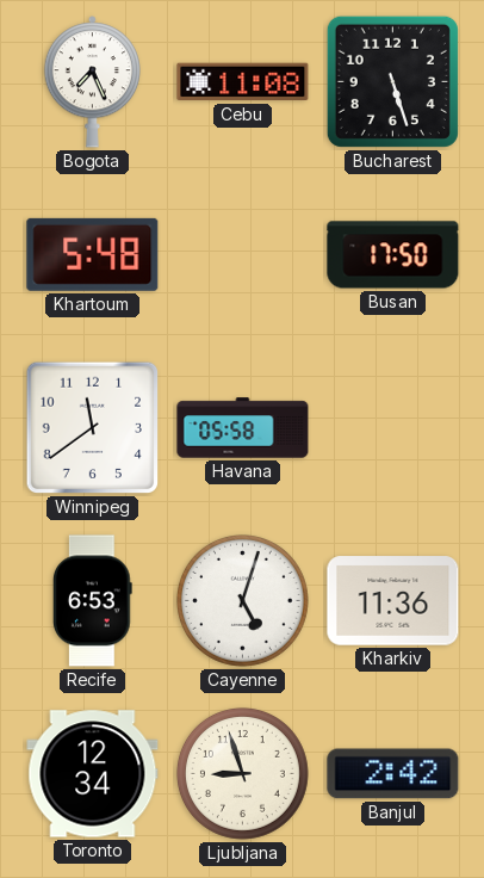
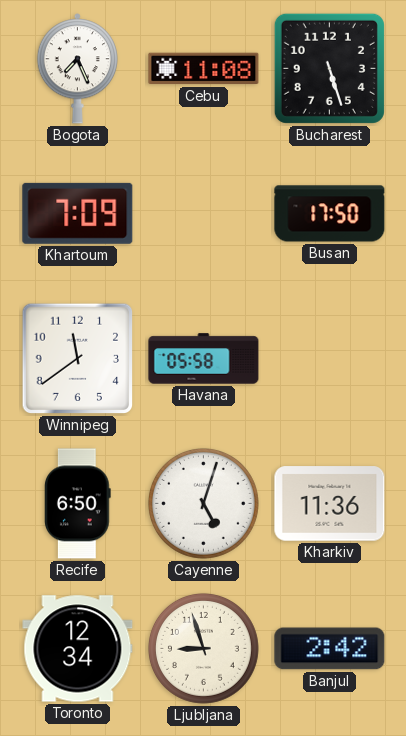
Khartoum: 5:48 -> 7:09
Recife: 6:53 -> 6:50
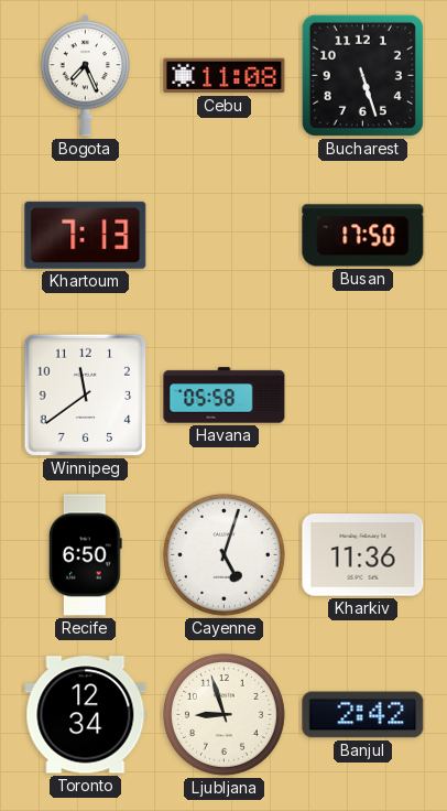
Khartoum: 7:09 -> 7:13
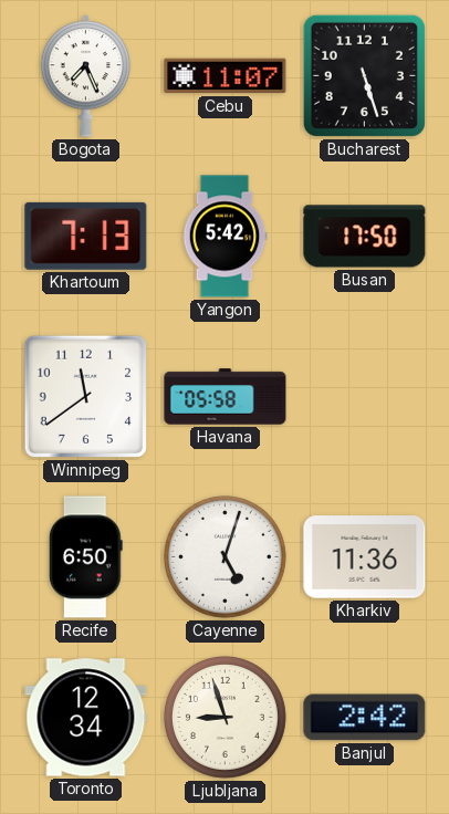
Cebu: 11:08 -> 11:07
Yangon: none -> 5:42
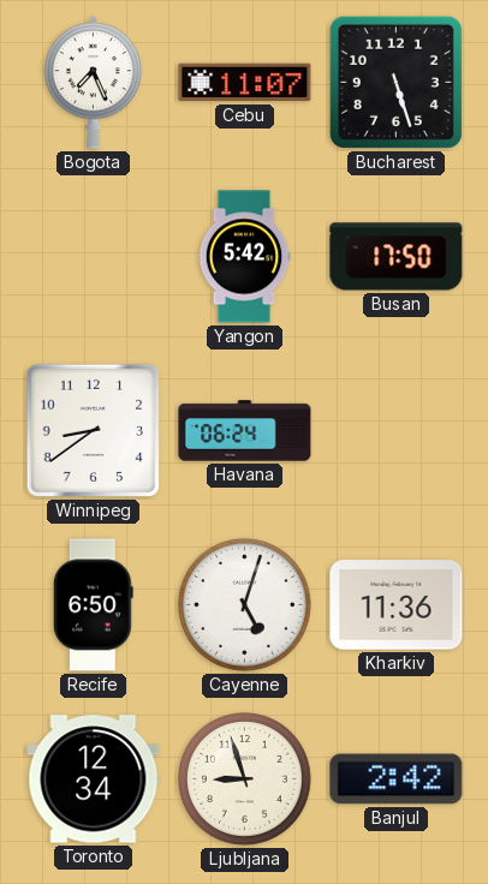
Khartoum: 7:13 -> none
Winnipeg: 11:39 -> 8:39
Havana: 05:58 -> 06:24
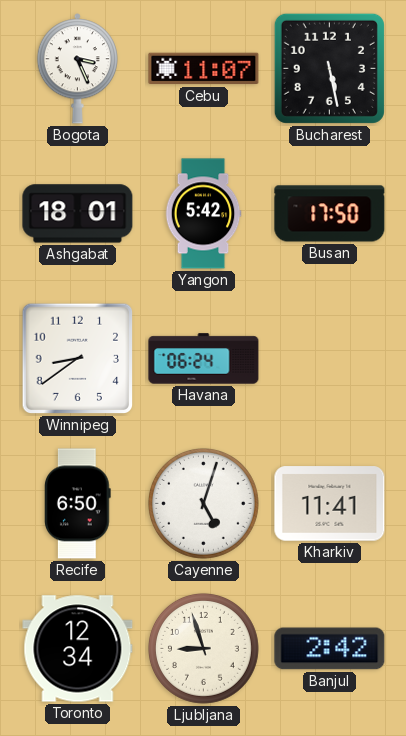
Bogota: 7:26 -> 3:26
Bucharest: 5:27 -> 5:28
Ashgabat: none -> 18:01
Kharkiv: 11:36 -> 11:41
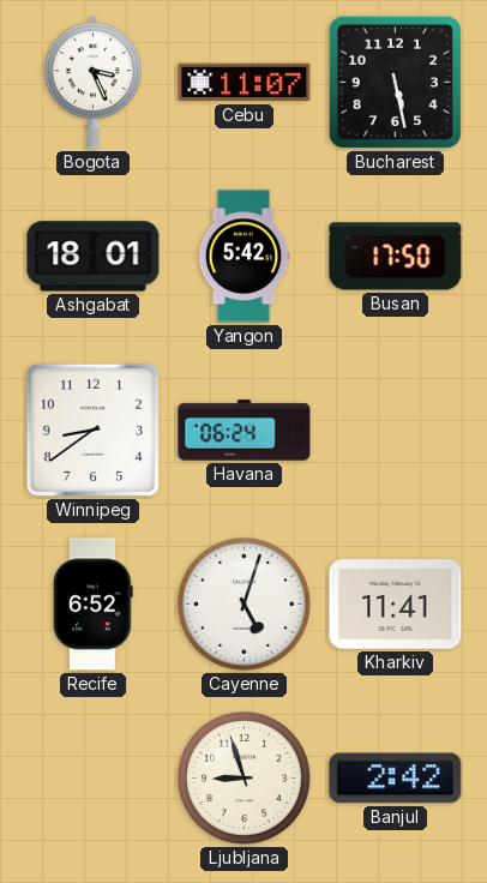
Recife: 6:50 -> 6:52
Toronto: 12:34 -> none
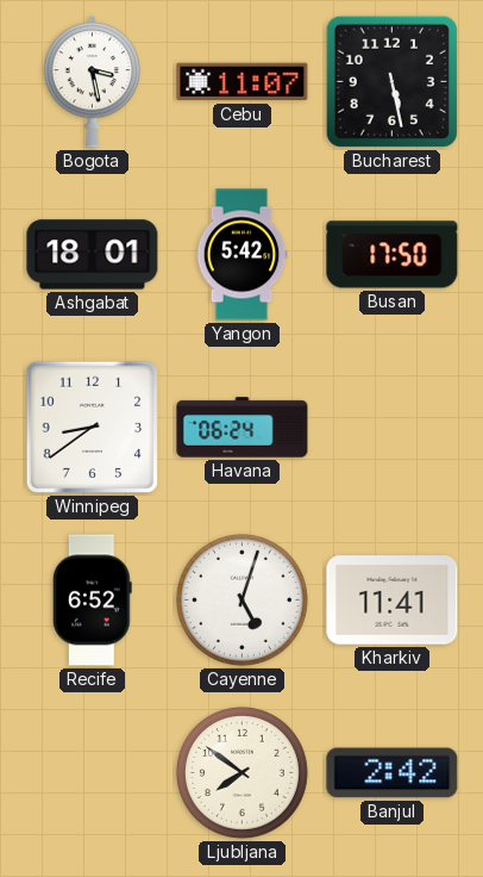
Bogota: 3:26 -> 3:28
Ljubljana: 8:57 -> 7:51
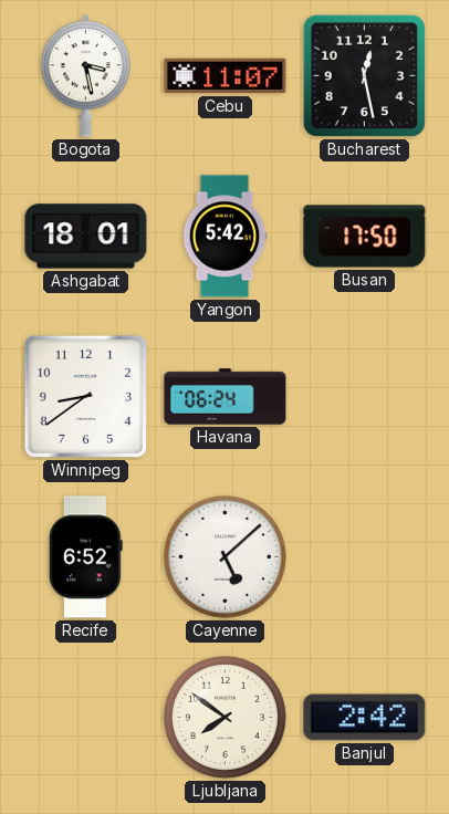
Bucharest: 5:28 -> 12:28
Cayenne: 5:03 -> 5:08
Kharkiv: 11:41 -> none
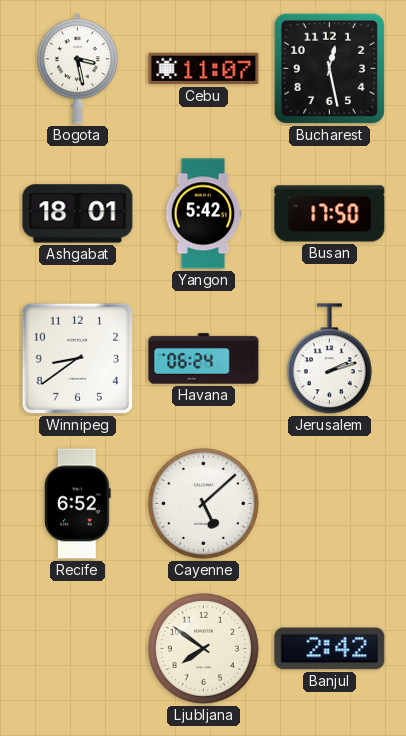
Jerusalem: none -> 2:12
